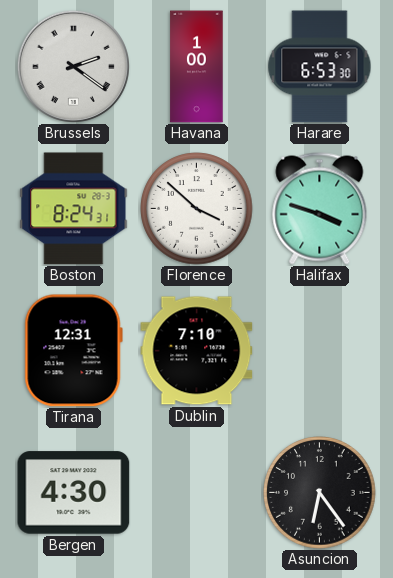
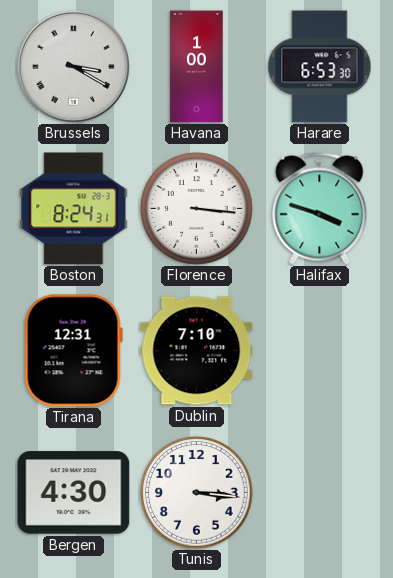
Brussels: 2:21 -> 3:20
Florence: 3:52 -> 3:16
Tunis: none -> 3:16
Asuncion: 6:24 -> none
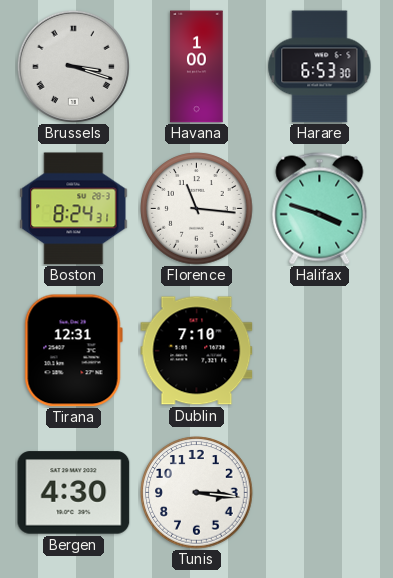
Brussels: 3:20 -> 3:18
Florence: 3:16 -> 11:16
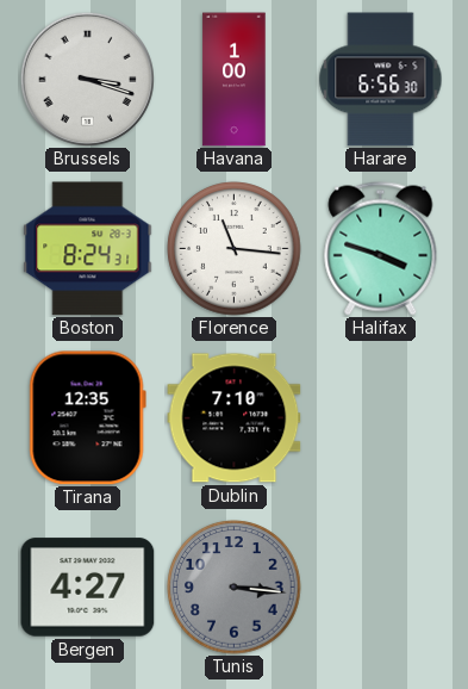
Harare: 6:53 -> 6:56
Tirana: 12:31 -> 12:35
Bergen: 4:30 -> 4:27
Tunis dial: white -> grey
